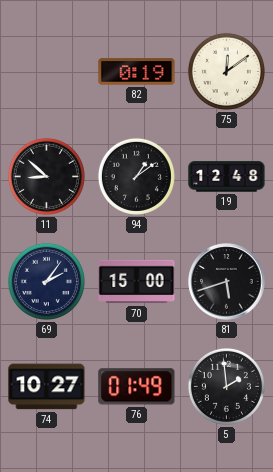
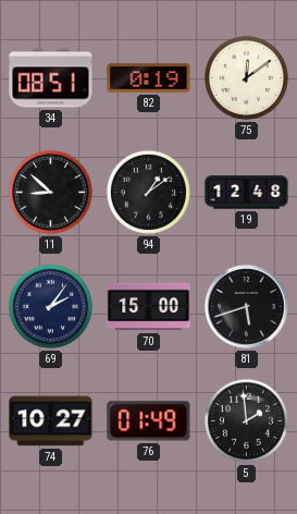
34: none -> 08:51
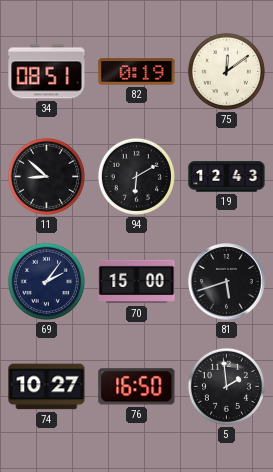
94: 1:09 -> 6:10
19: 12:48 -> 12:43
76: 01:49 -> 16:50
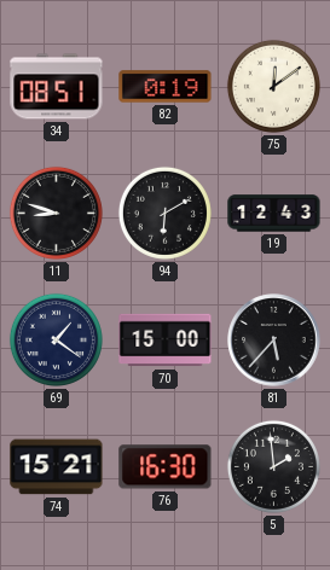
11: 8:52 -> 8:48
69: 2:06 -> 1:21
81: 5:42 -> 5:37
74: 10:27 -> 15:21
76: 16:50 -> 16:30
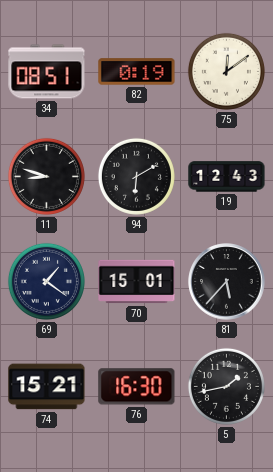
70: 15:00 -> 15:01
5: 1:59 -> 1:43
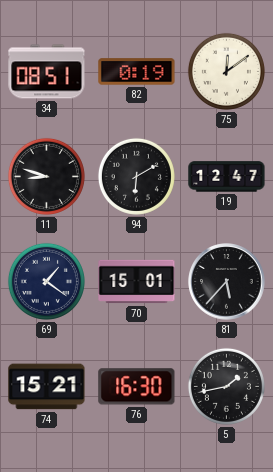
19: 12:43 -> 12:47
